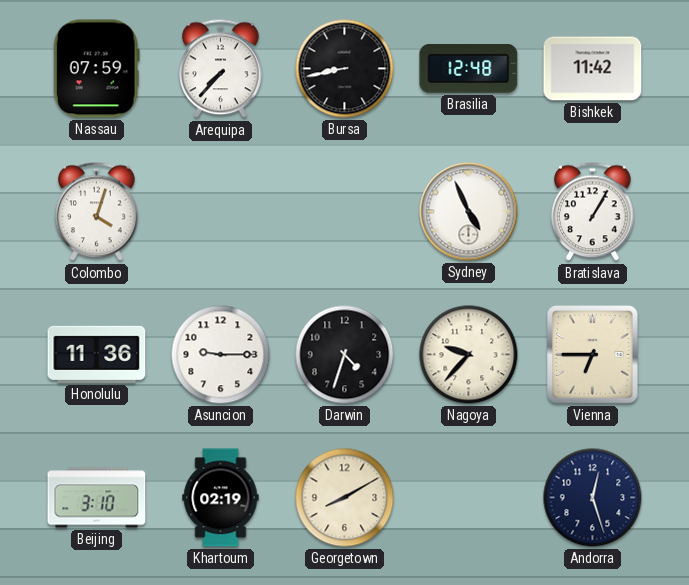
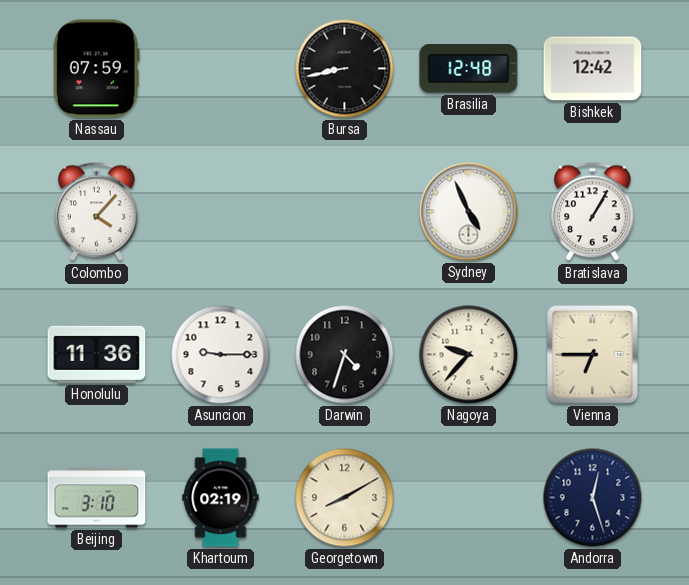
Arequipa: 7:37 -> none
Bishkek: 11:42 -> 12:42
Colombo: 4:03 -> 4:07
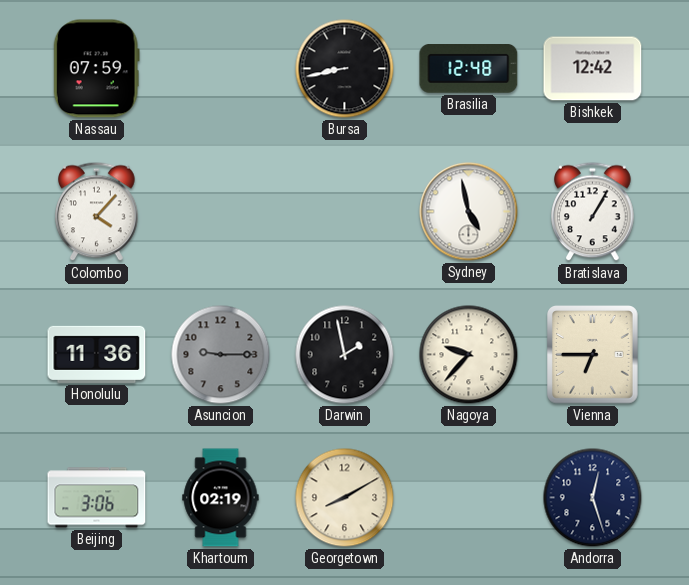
Sydney: 4:56 -> 4:58
Asuncion dial: white -> grey
Darwin: 4:33 -> 1:58
Beijing: 3:10 -> 3:06
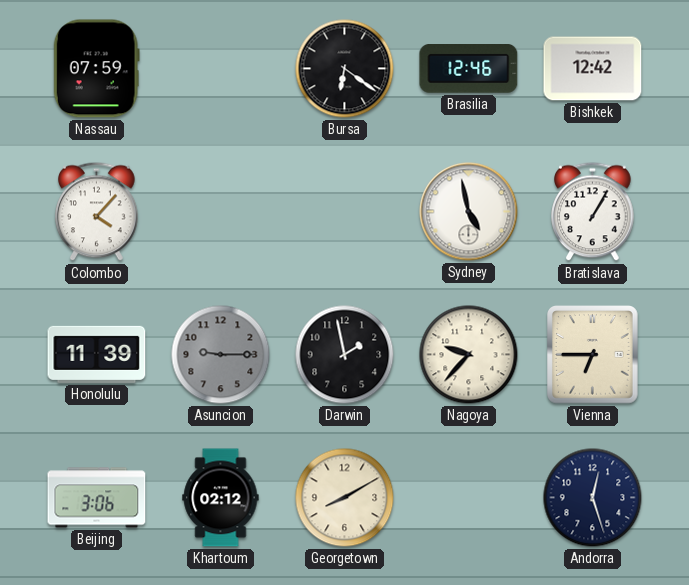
Bursa: 8:43 -> 6:21
Brasilia: 12:48 -> 12:46
Honolulu: 11:36 -> 11:39
Khartoum: 02:19 -> 02:12
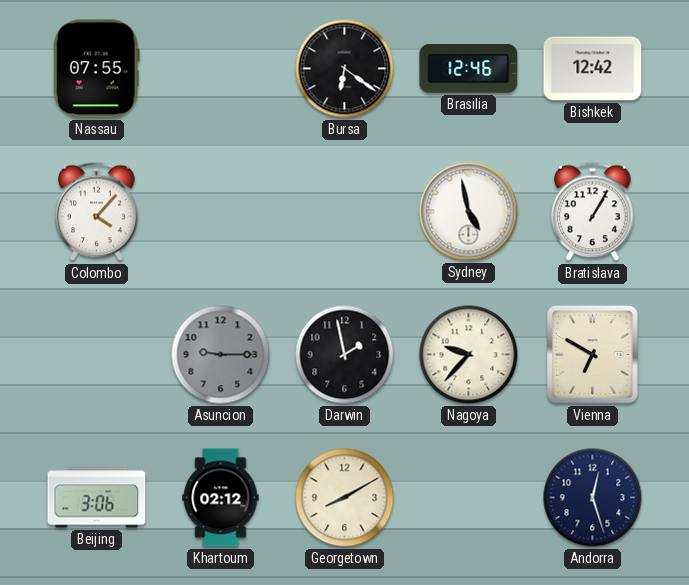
Nassau: 07:59 -> 07:55
Honolulu: 11:39 -> none
Vienna: 6:45 -> 6:50
